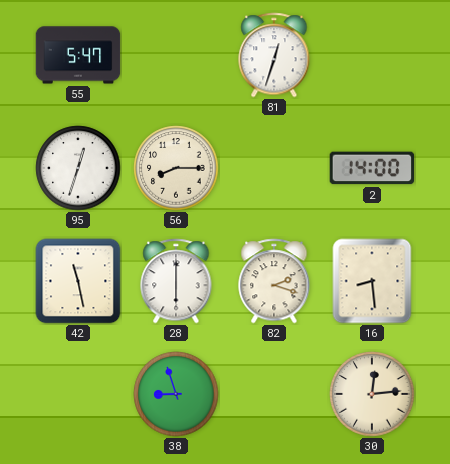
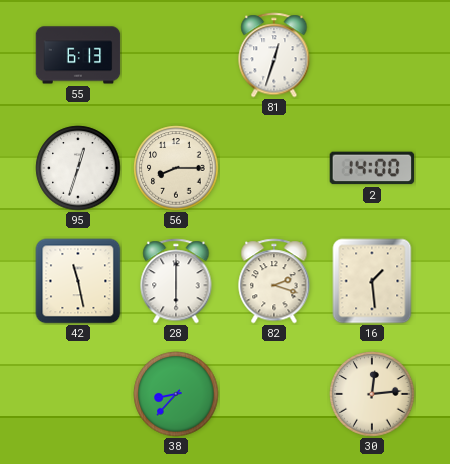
55: 5:47 -> 6:13
16: 8:29 -> 1:29
38: 8:57 -> 8:37
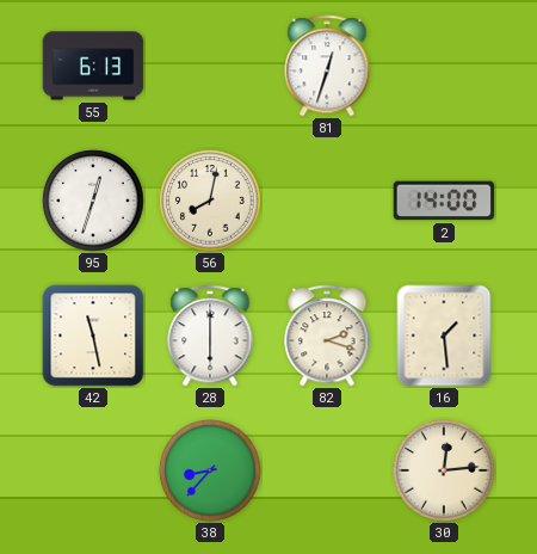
56: 8:15 -> 8:02
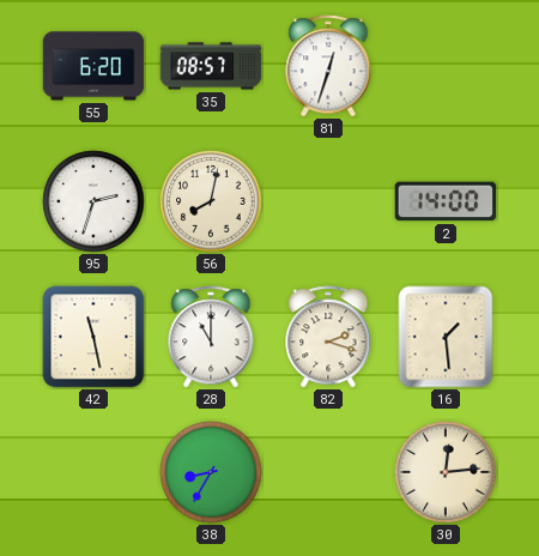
55: 6:13 -> 6:20
35: none -> 08:57
95: 12:33 -> 2:33
28: 6:00 -> 11:00
38: 8:37 -> 8:35
